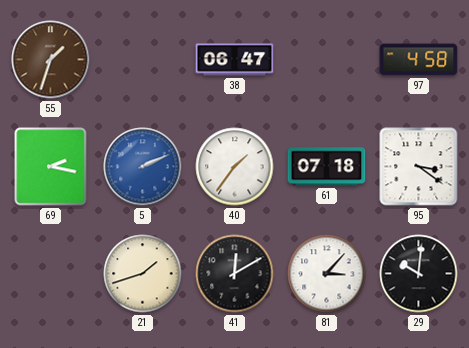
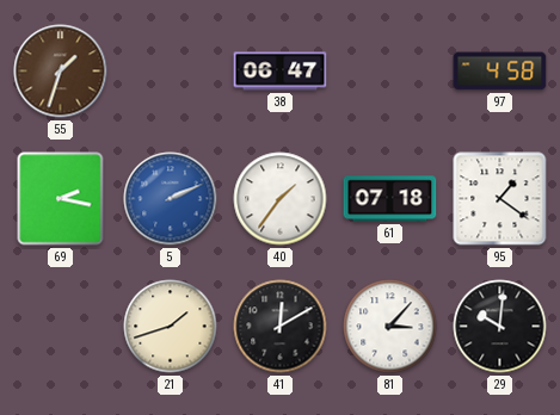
95: 3:21 -> 1:21
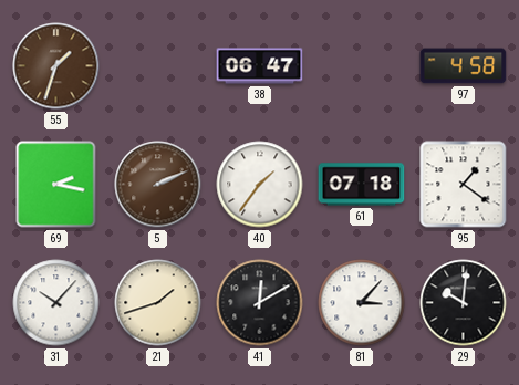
5 dial: blue -> brown
31: none -> 10:07
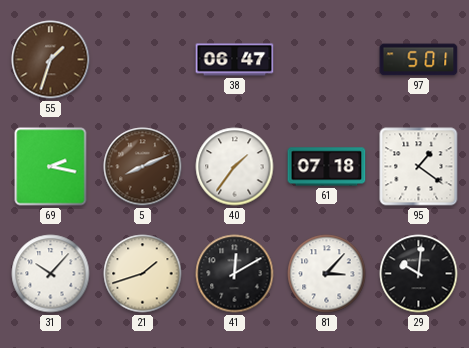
97: 4:58 -> 5:01
5: 2:11 -> 8:11
